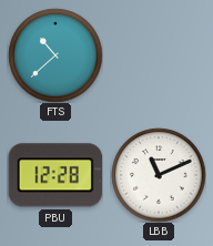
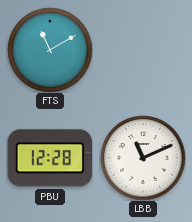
FTS: 10:38 -> 11:10
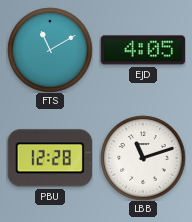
EJD: none -> 4:05
LBB: 11:11 -> 11:12
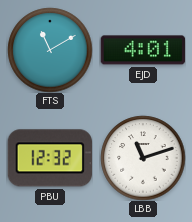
EJD: 4:05 -> 4:01
PBU: 12:28 -> 12:32
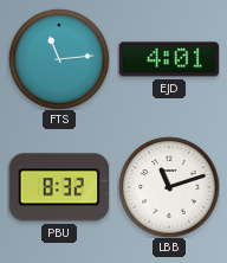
FTS: 11:10 -> 11:14
PBU: 12:32 -> 8:32
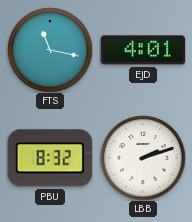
FTS: 11:14 -> 11:17
LBB: 11:12 -> 2:12
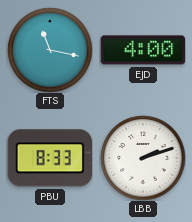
EJD: 4:01 -> 4:00
PBU: 8:32 -> 8:33
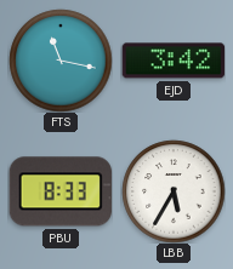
EJD: 4:00 -> 3:42
LBB: 2:12 -> 5:35
